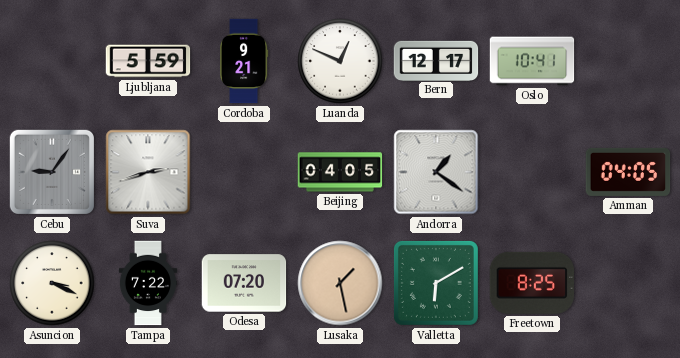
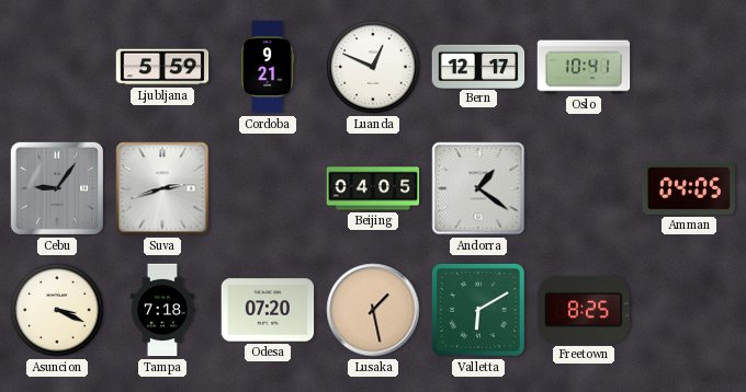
Tampa: 7:22 -> 7:18
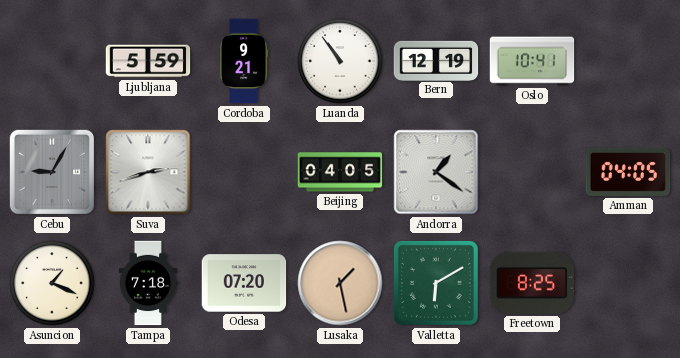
Luanda: 12:49 -> 10:54
Bern: 12:17 -> 12:19
Cebu: 9:06 -> 9:05
Asuncion: 3:19 -> 1:19
